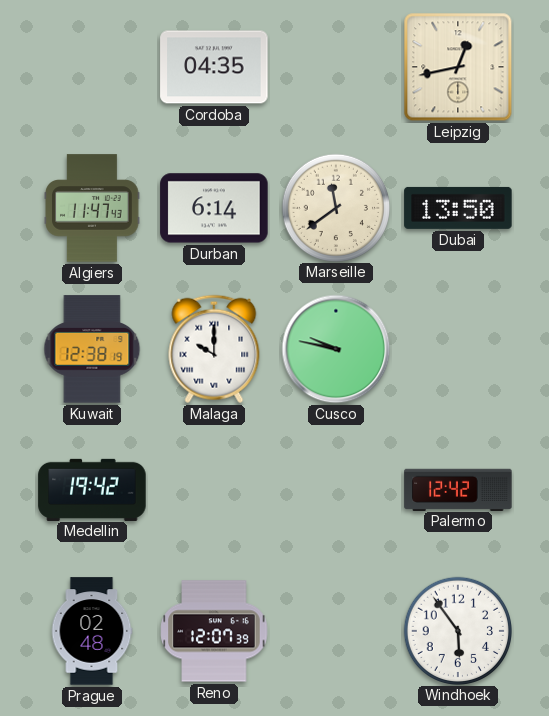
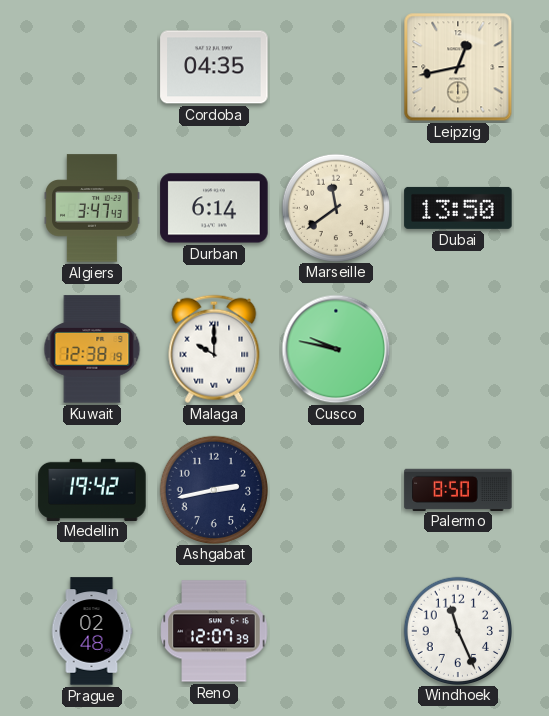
Algiers: 11:47 -> 3:47
Ashgabat: none -> 2:43
Palermo: 12:42 -> 8:50
Windhoek: 5:54 -> 11:26
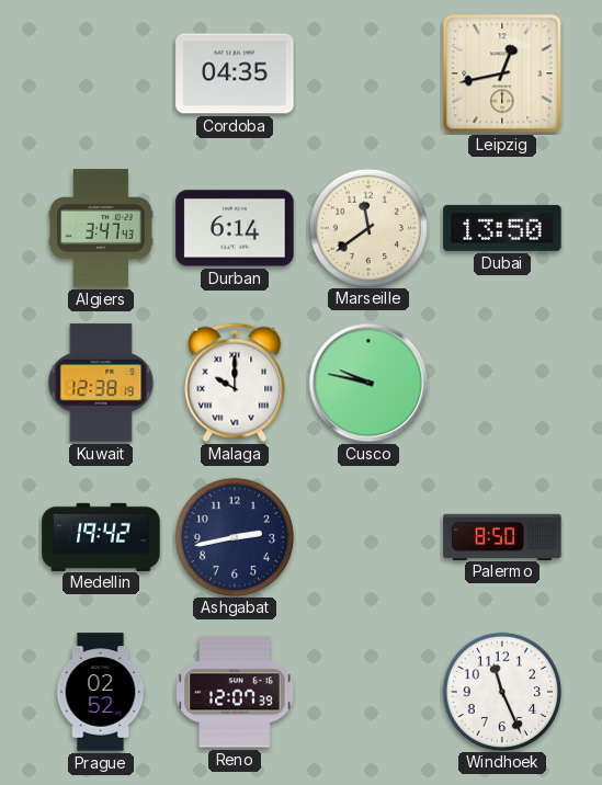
Prague: 02:48 -> 02:52
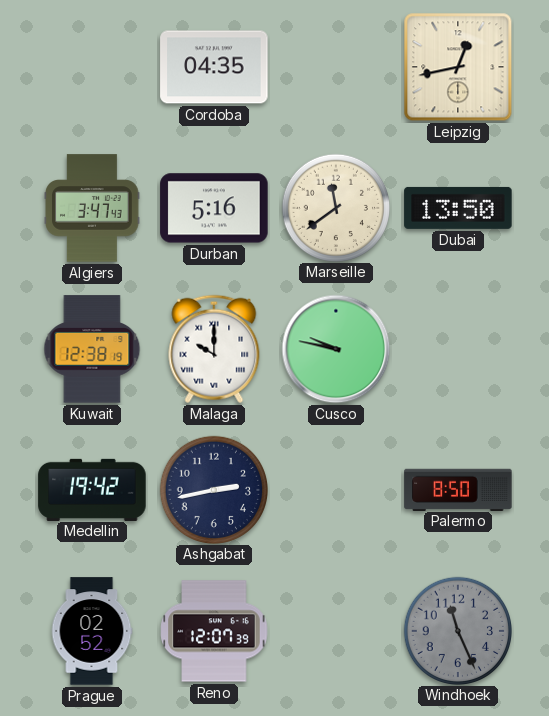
Durban: 6:14 -> 5:16
Windhoek dial: white -> grey
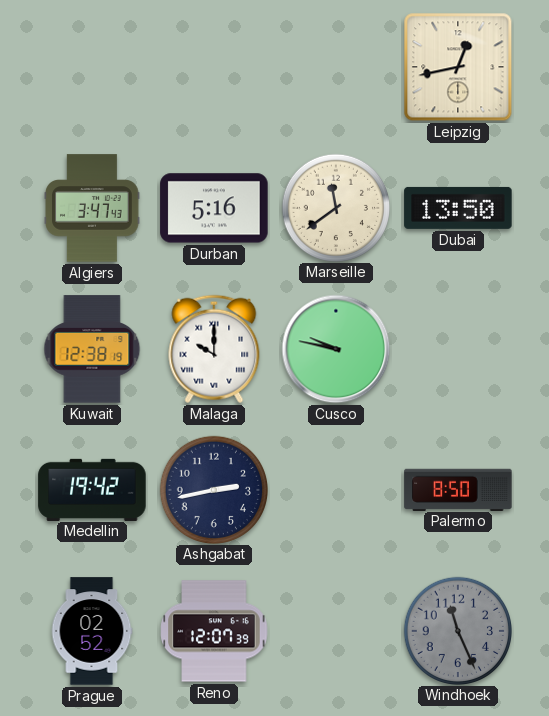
Cordoba: 04:35 -> none
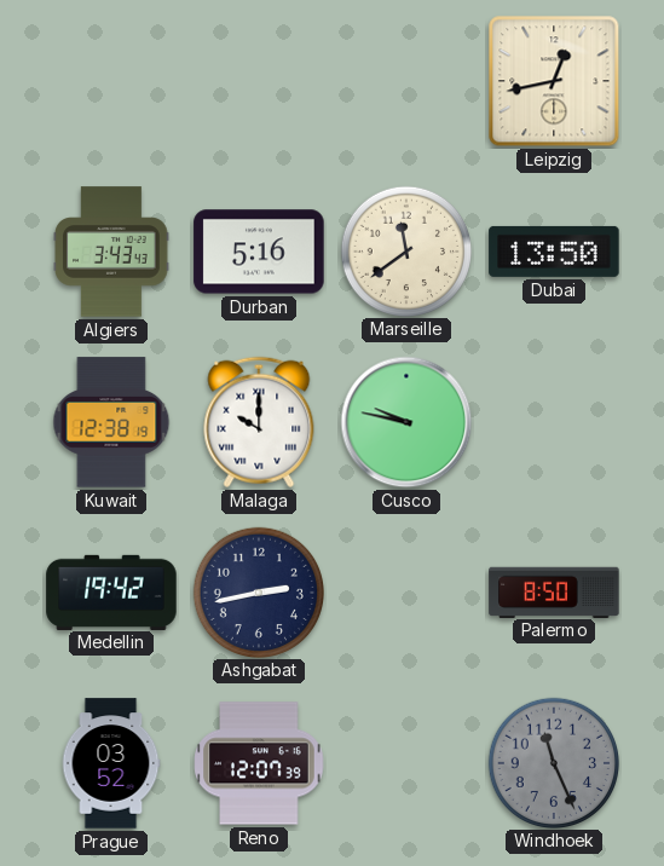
Algiers: 3:47 -> 3:43
Prague: 02:52 -> 03:52
